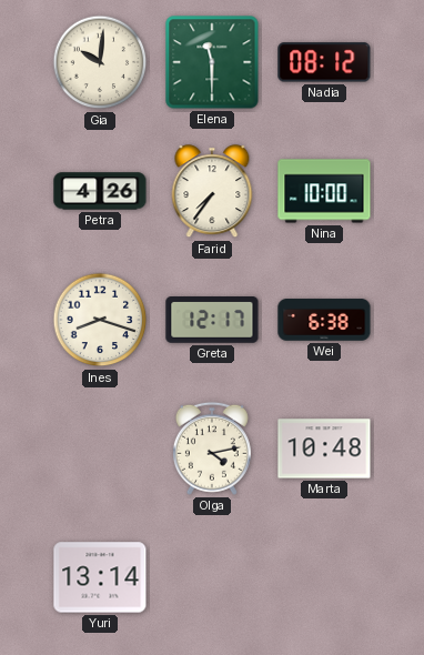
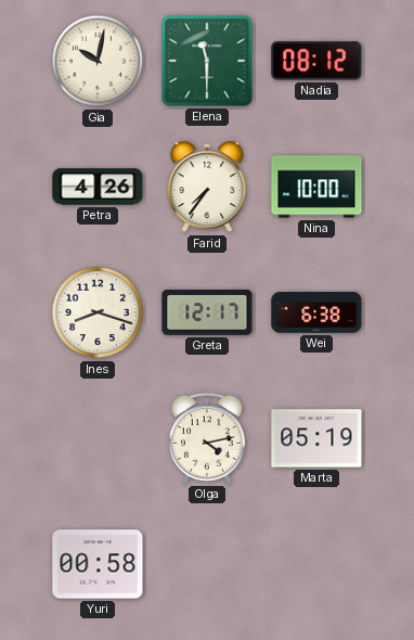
Gia: 10:01 -> 10:02
Marta: 10:48 -> 05:19
Yuri: 13:14 -> 00:58
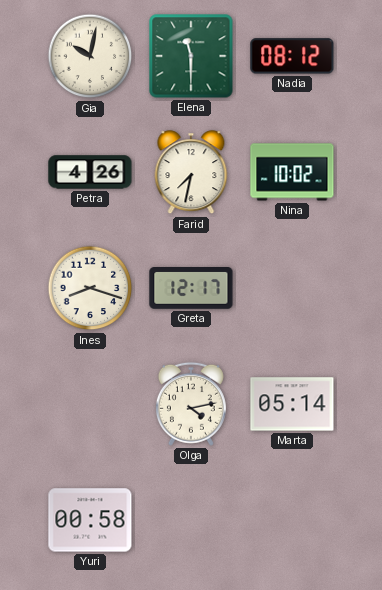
Farid: 7:36 -> 7:32
Nina: 10:00 -> 10:02
Wei: 6:38 -> none
Marta: 05:19 -> 05:14
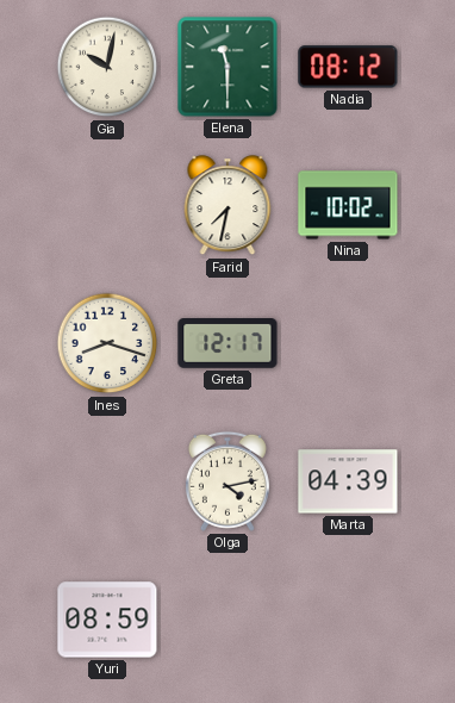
Petra: 4:26 -> none
Marta: 05:14 -> 04:39
Yuri: 00:58 -> 08:59
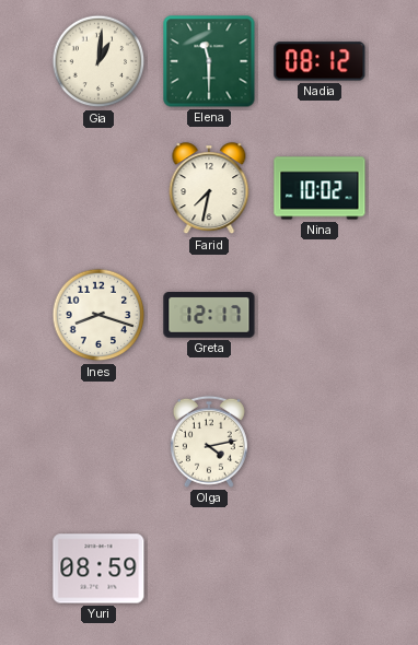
Gia: 10:02 -> 1:01
Marta: 04:39 -> none
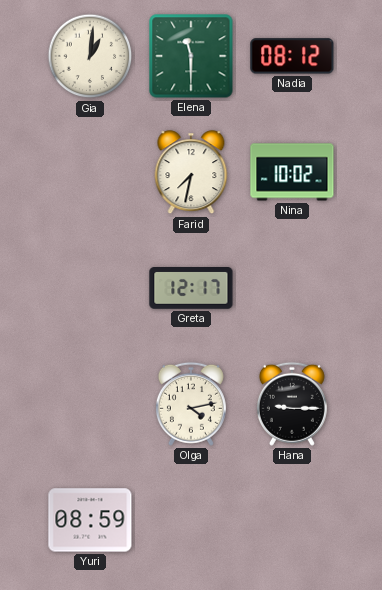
Ines: 8:18 -> none
Hana: none -> 9:15
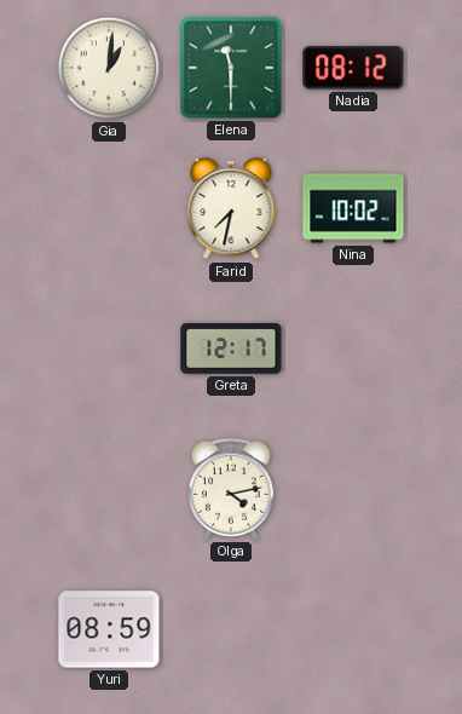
Hana: 9:15 -> none
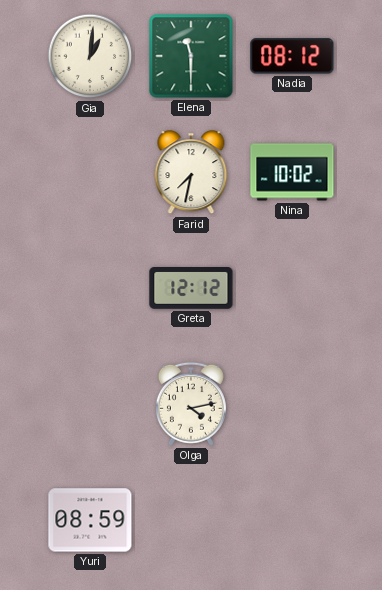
Greta: 12:17 -> 12:12
